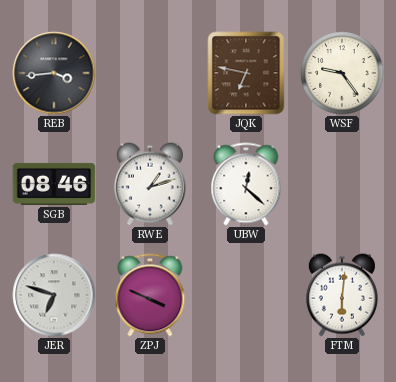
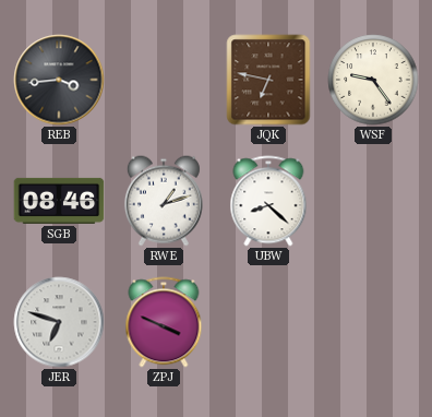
UBW: 12:22 -> 8:22
FTM: 6:01 -> none
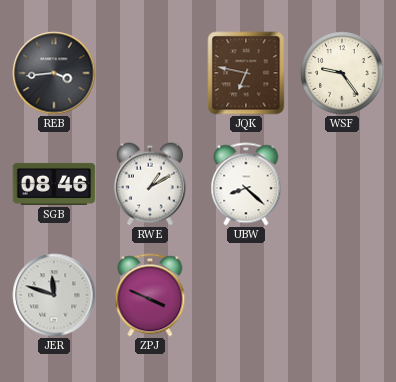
RWE: 1:12 -> 1:10
JER: 6:48 -> 11:48
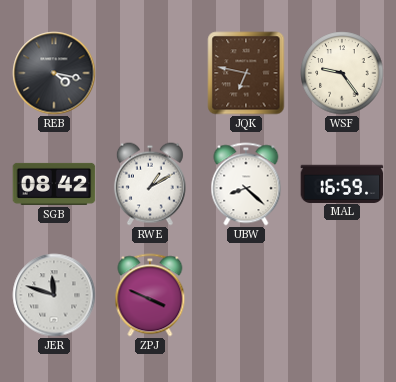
REB: 3:44 -> 4:17
SGB: 08:46 -> 08:42
MAL: none -> 16:59
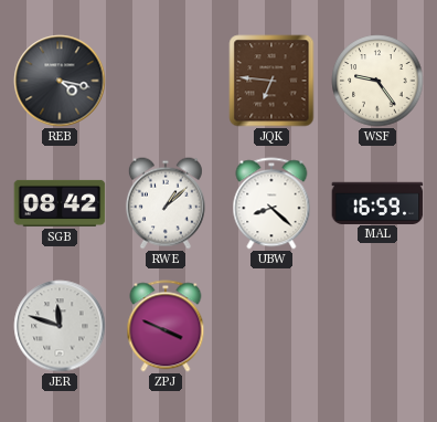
JQK: 6:47 -> 6:46
RWE: 1:10 -> 1:08
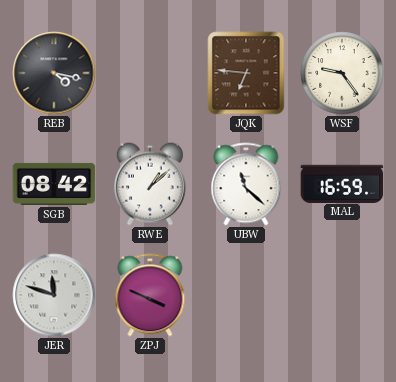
UBW: 8:22 -> 11:22
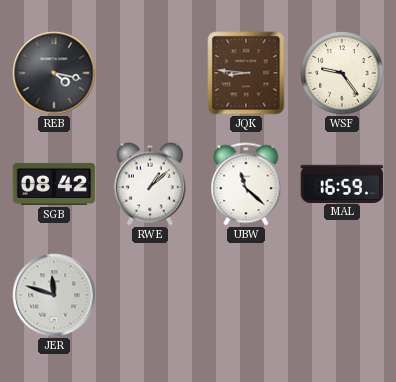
JQK: 6:46 -> 8:46
ZPJ: 3:49 -> none
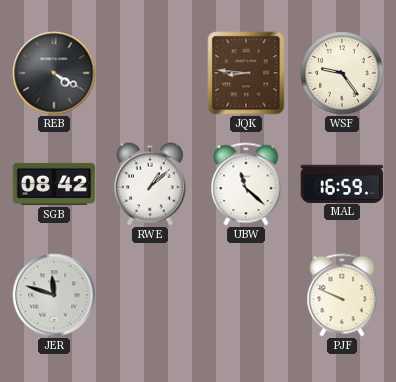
REB: 4:17 -> 4:20
PJF: none -> 9:49
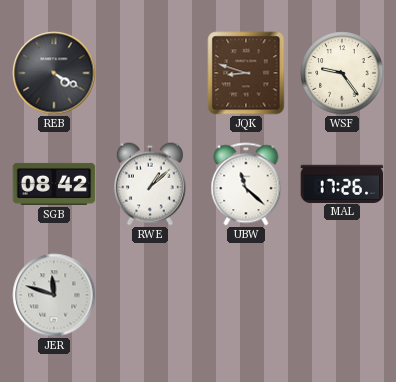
JQK: 8:46 -> 8:48
MAL: 16:59 -> 17:26
PJF: 9:49 -> none
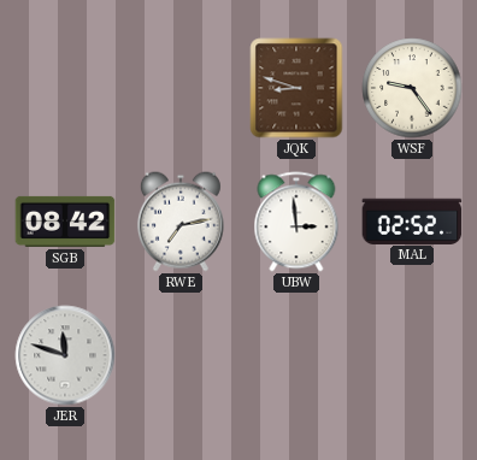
REB: 4:20 -> none
RWE: 1:08 -> 7:13
UBW: 11:22 -> 2:59
MAL: 17:26 -> 02:52
